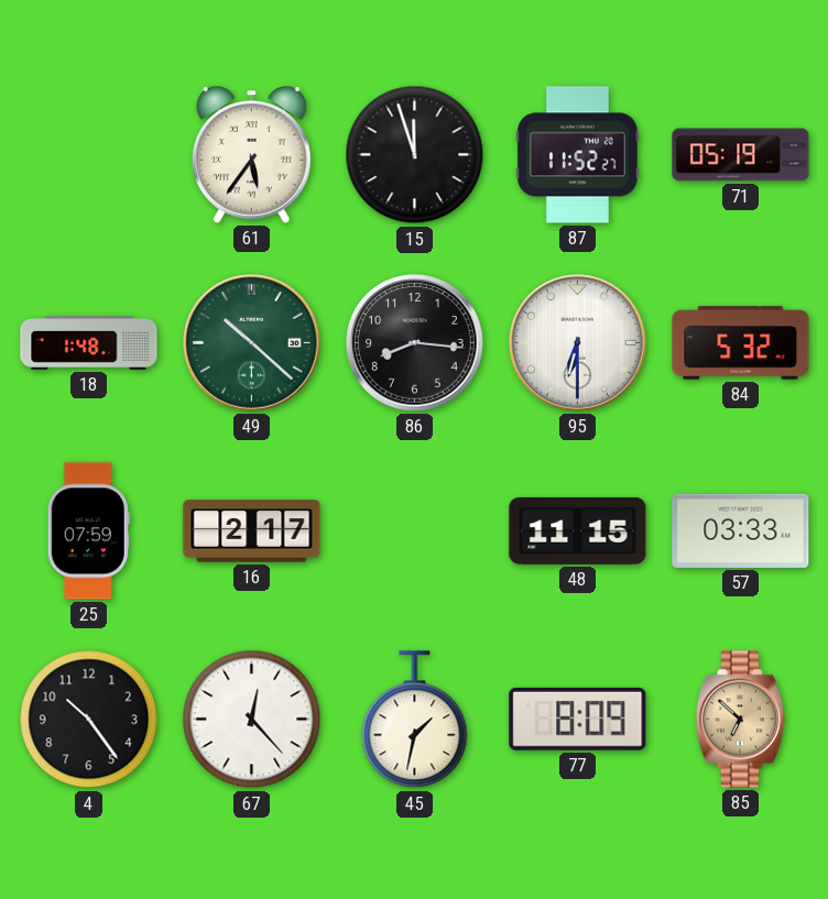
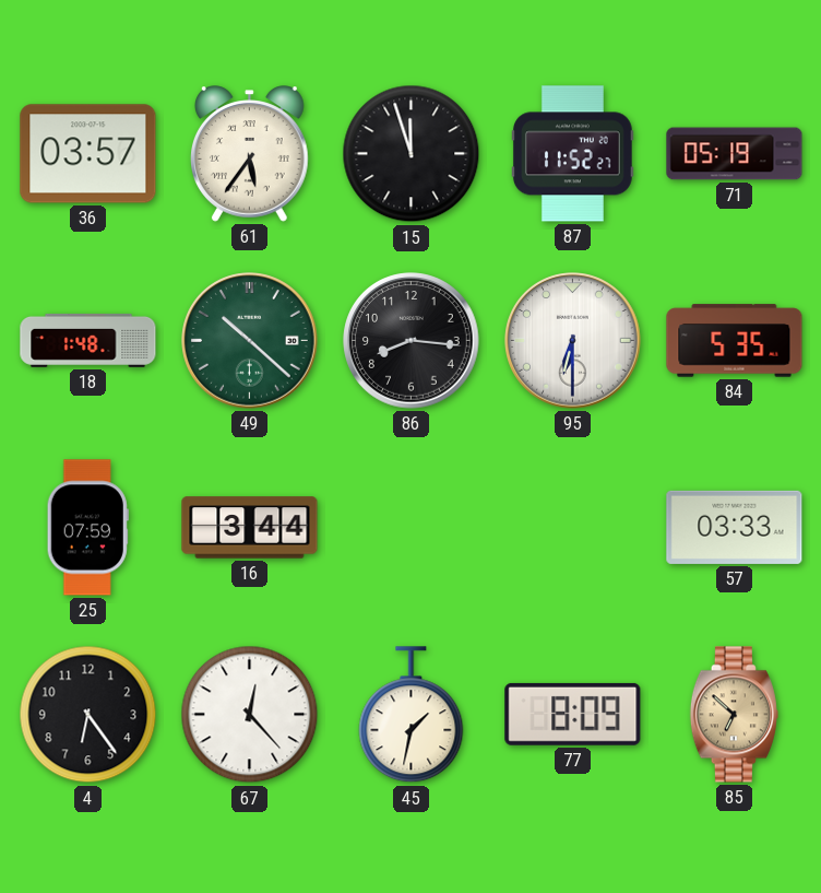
36: none -> 03:57
84: 5:32 -> 5:35
16: 2:17 -> 3:44
48: 11:15 -> none
4: 10:24 -> 6:24
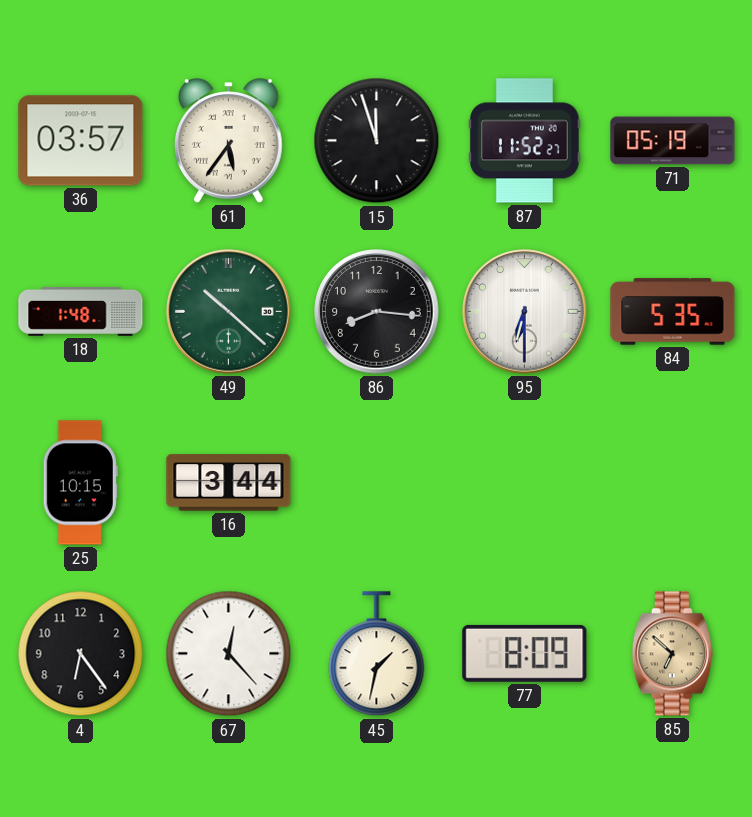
25: 07:59 -> 10:15
57: 03:33 -> none
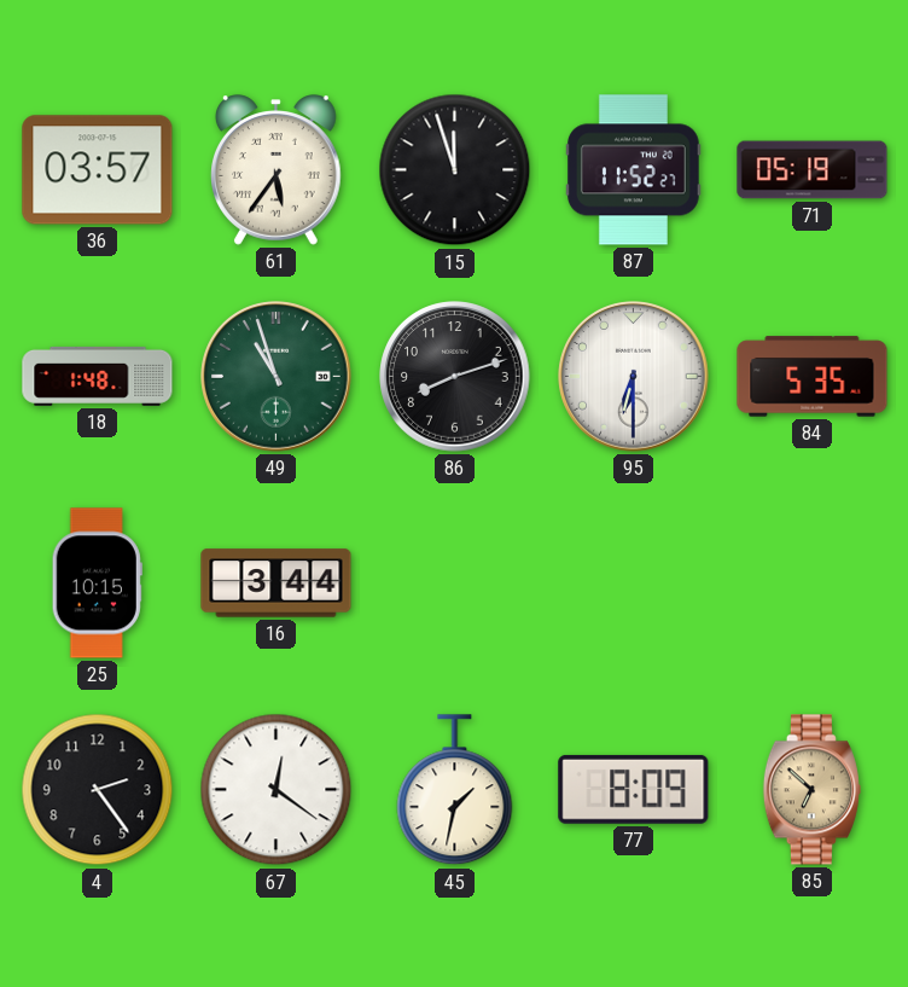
49: 10:22 -> 10:57
86: 8:16 -> 8:12
4: 6:24 -> 2:24
67: 12:23 -> 12:21
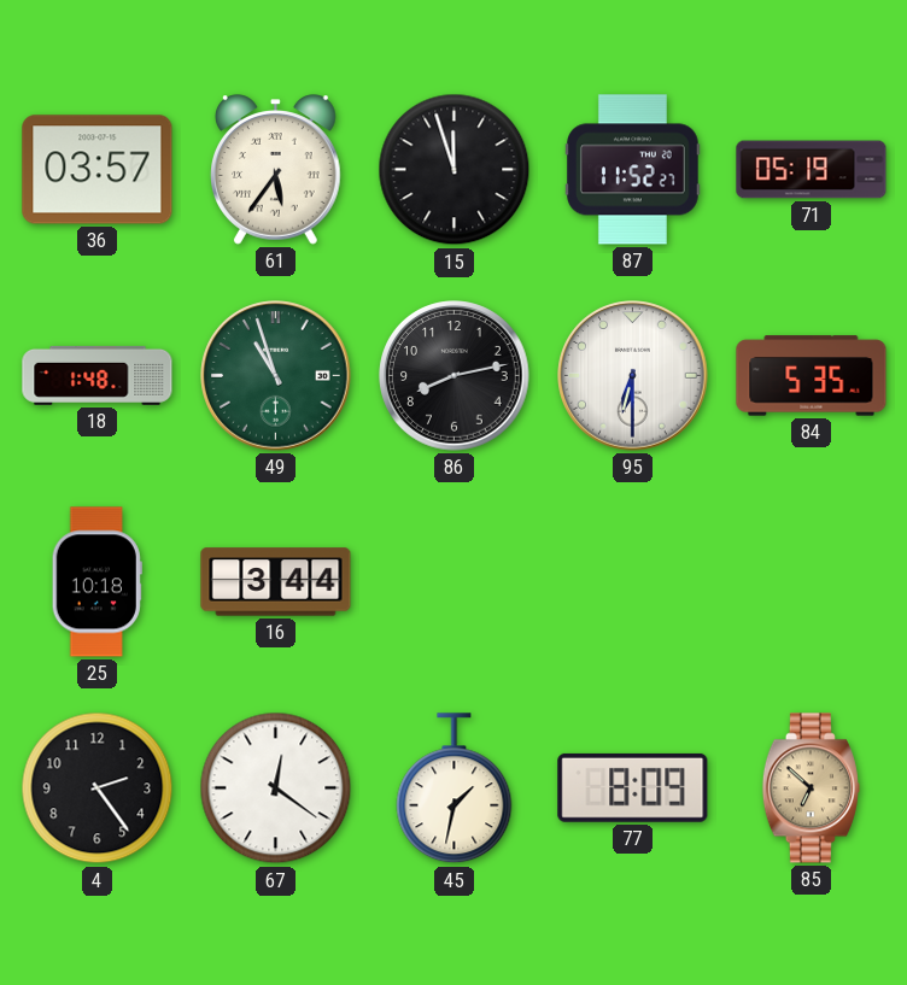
86: 8:12 -> 8:13
25: 10:15 -> 10:18
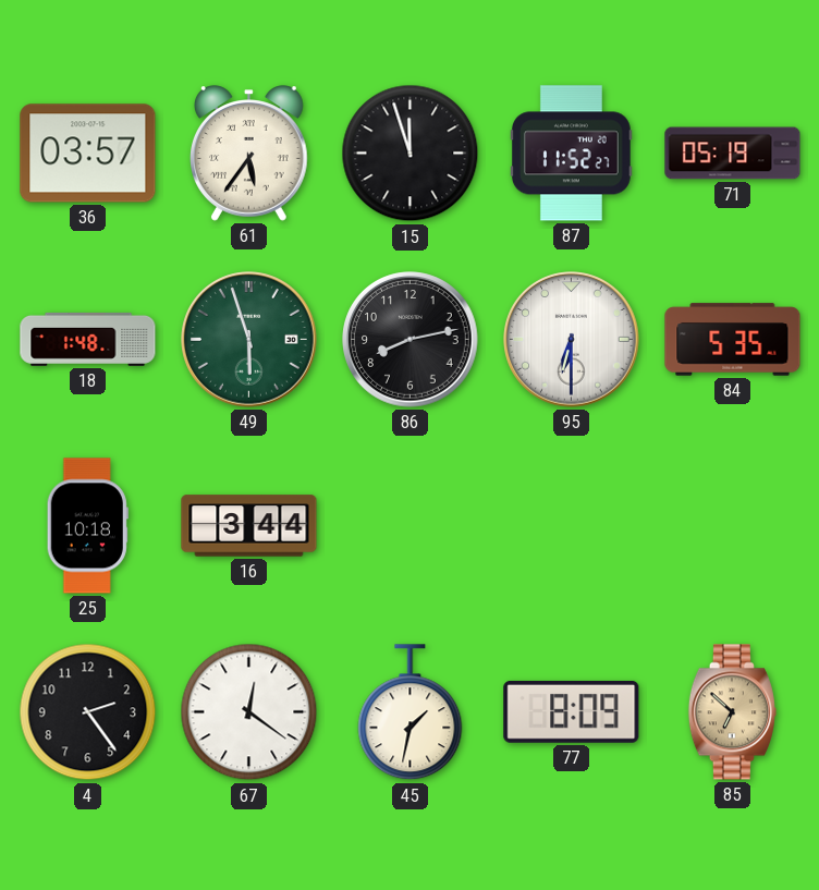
49: 10:57 -> 5:57
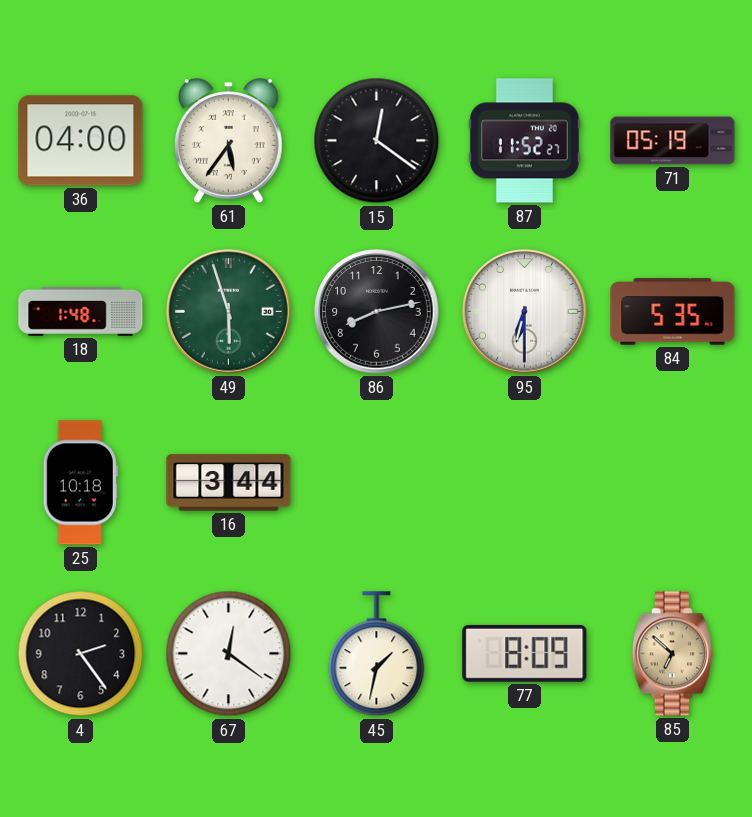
36: 03:57 -> 04:00
15: 11:57 -> 12:21
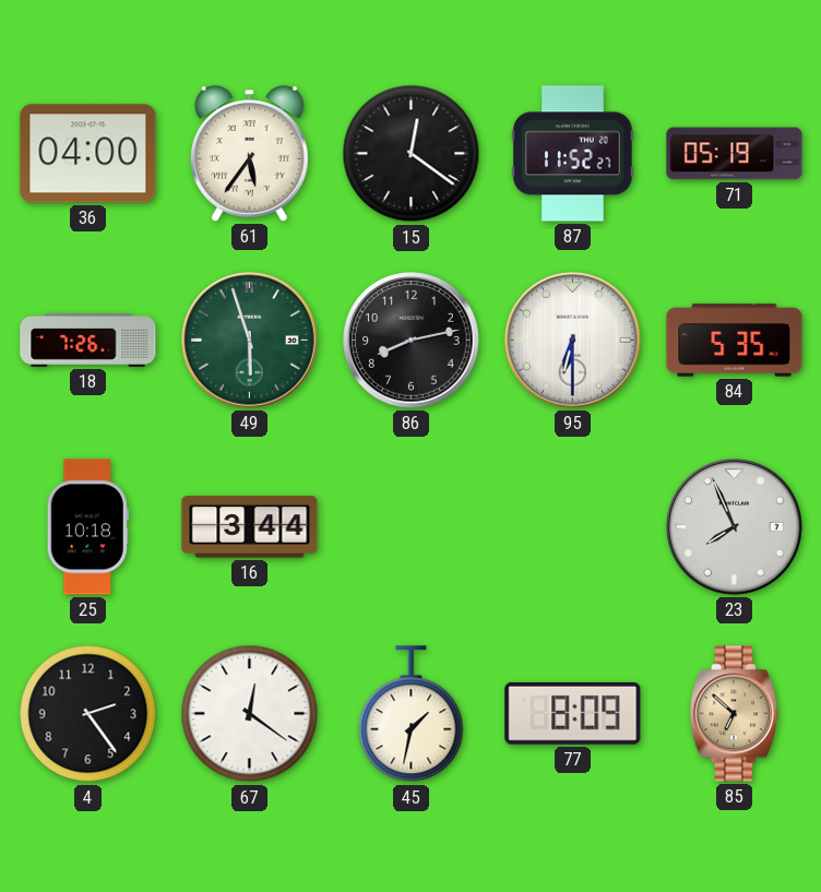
18: 1:48 -> 7:26
23: none -> 7:56
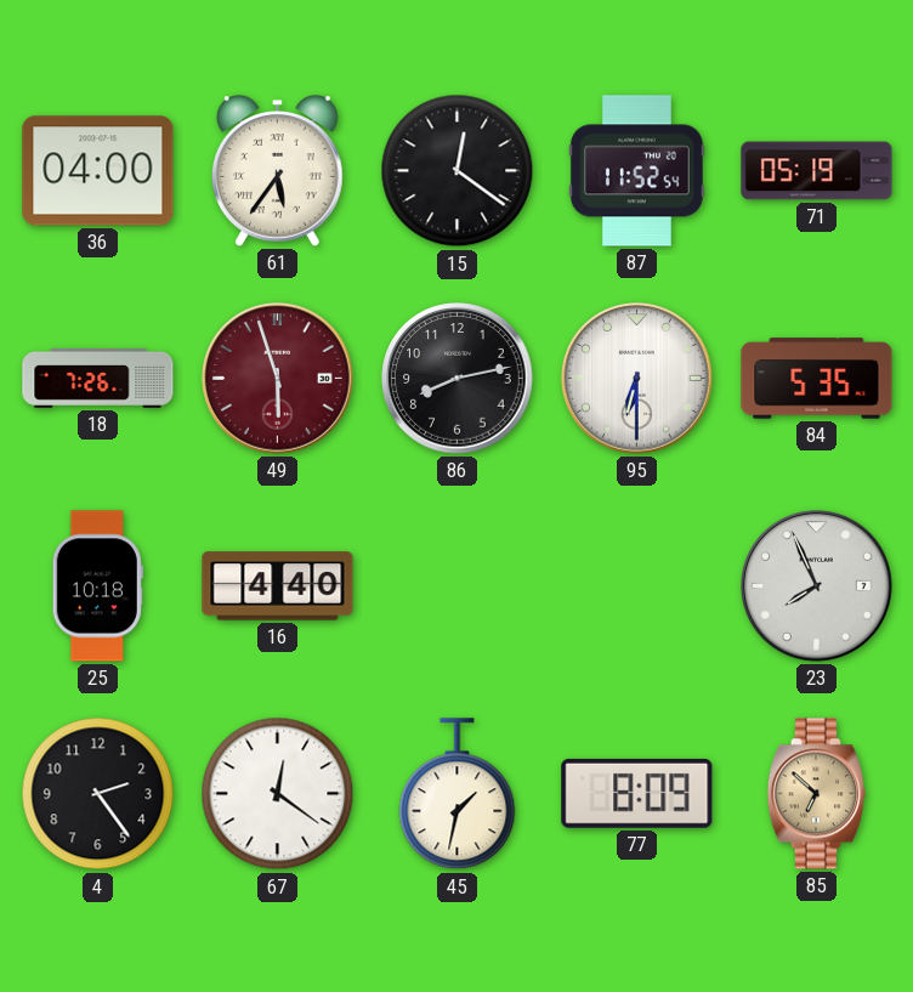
87: 11:52:27 -> 11:52:54
49 dial: green -> burgundy
16: 3:44 -> 4:40
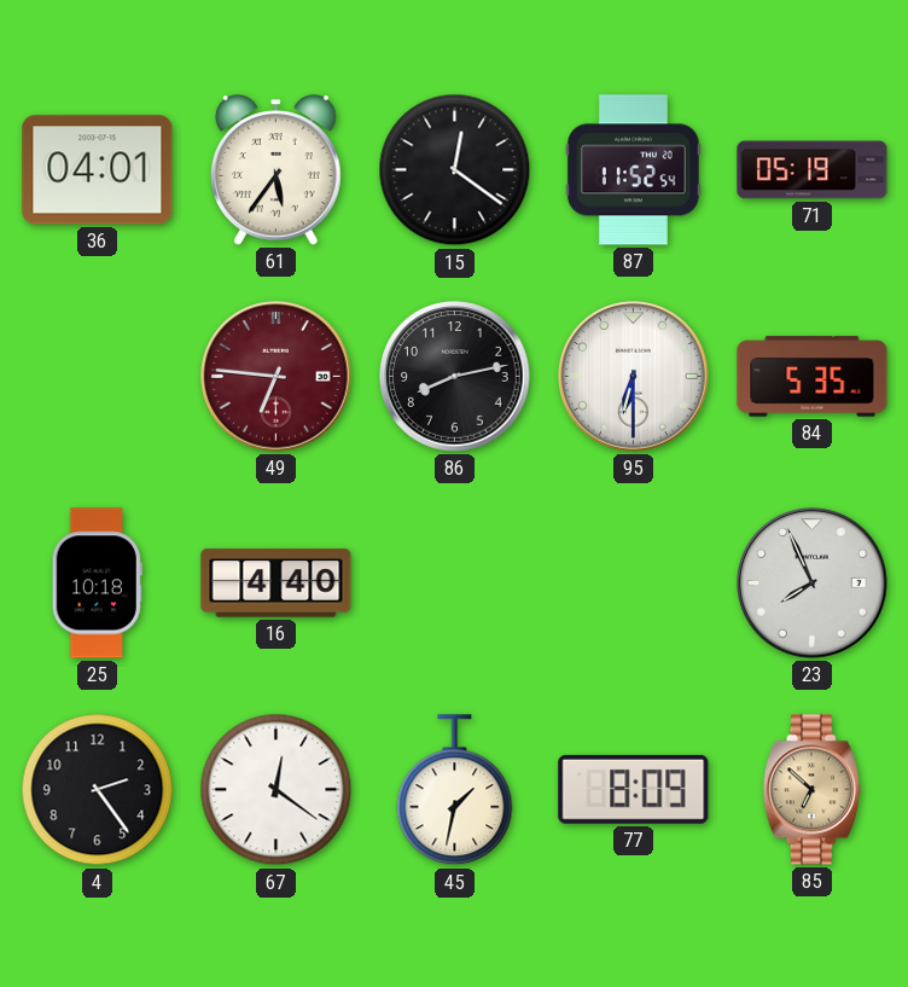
36: 04:00 -> 04:01
18: 7:26 -> none
49: 5:57 -> 6:46
